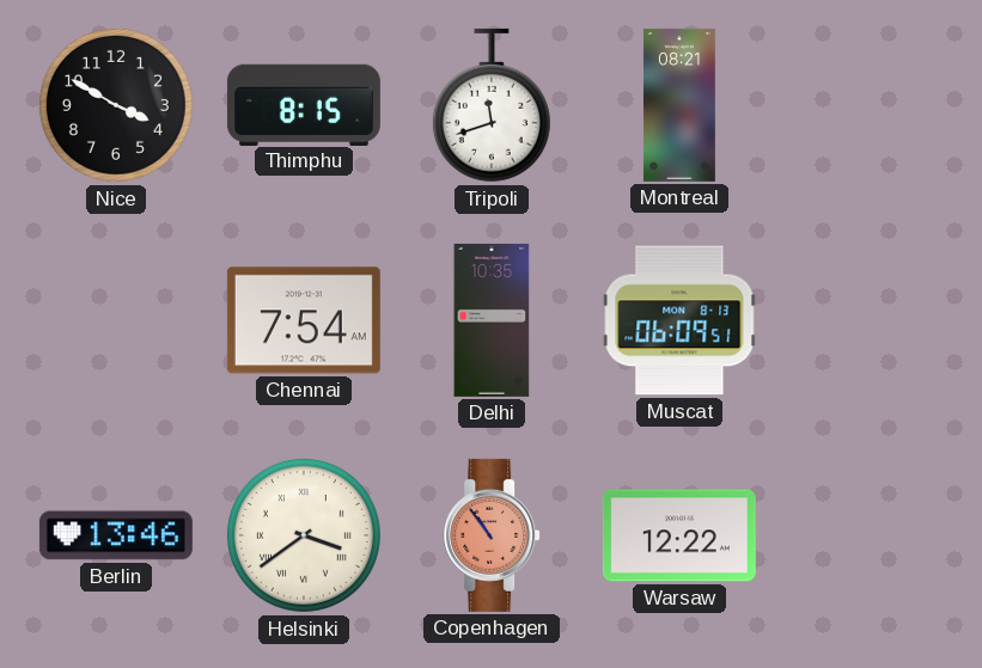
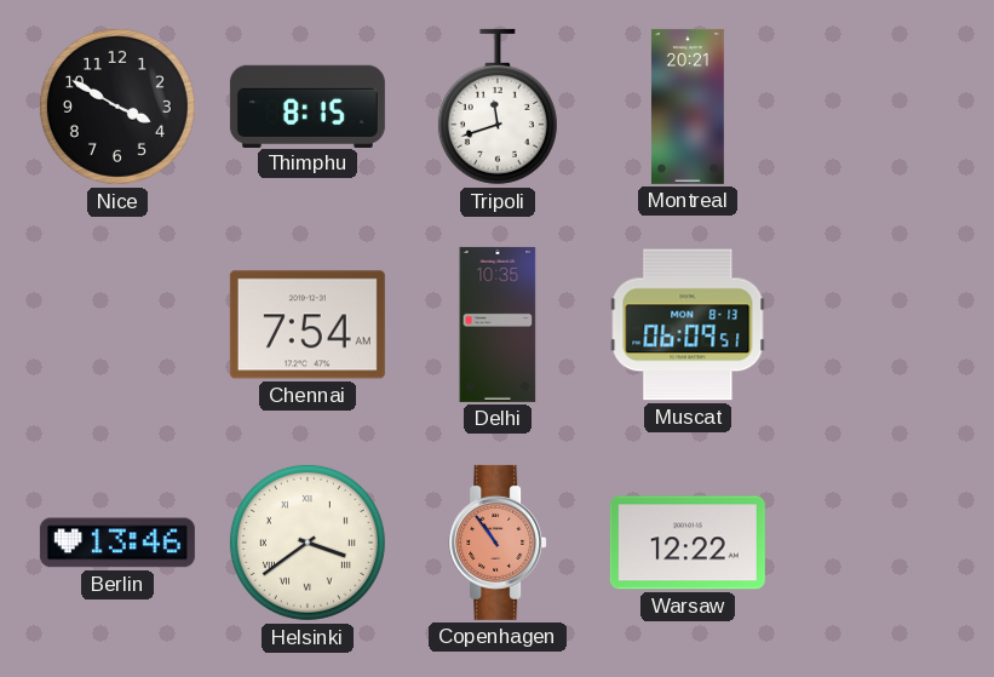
Montreal: 08:21 -> 20:21
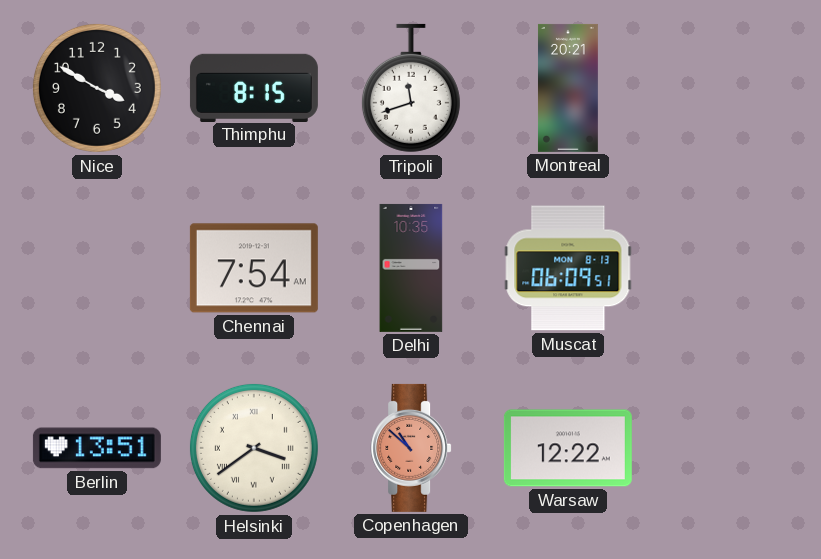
Berlin: 13:46 -> 13:51
Copenhagen: 10:54 -> 10:52
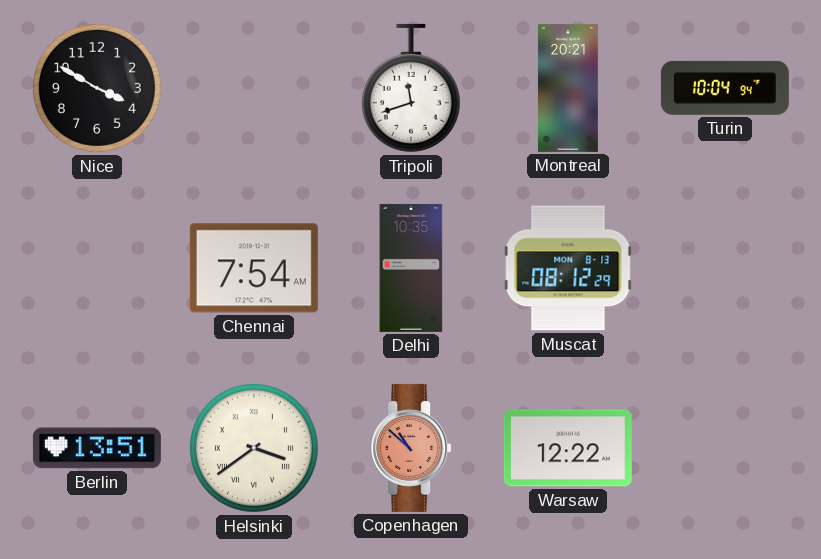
Thimphu: 8:15 -> none
Turin: none -> 10:04
Muscat: 06:09 -> 08:12
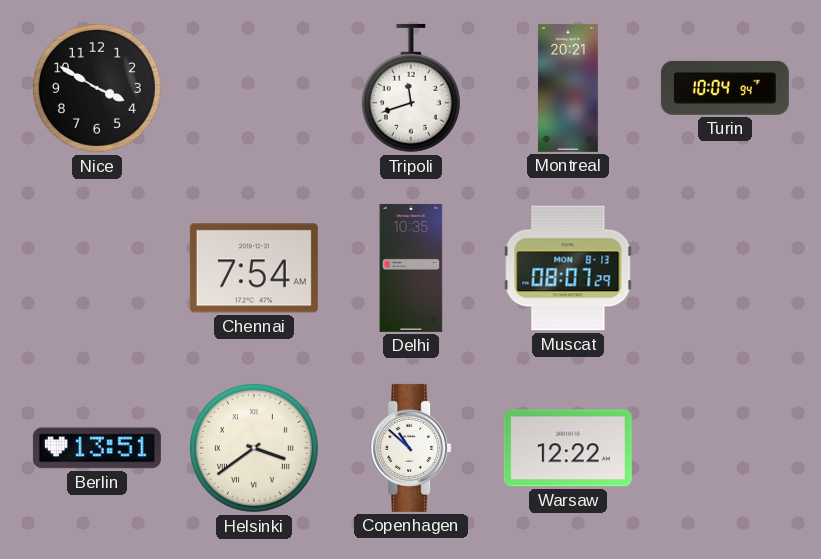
Muscat: 08:12 -> 08:07
Copenhagen dial: salmon -> white
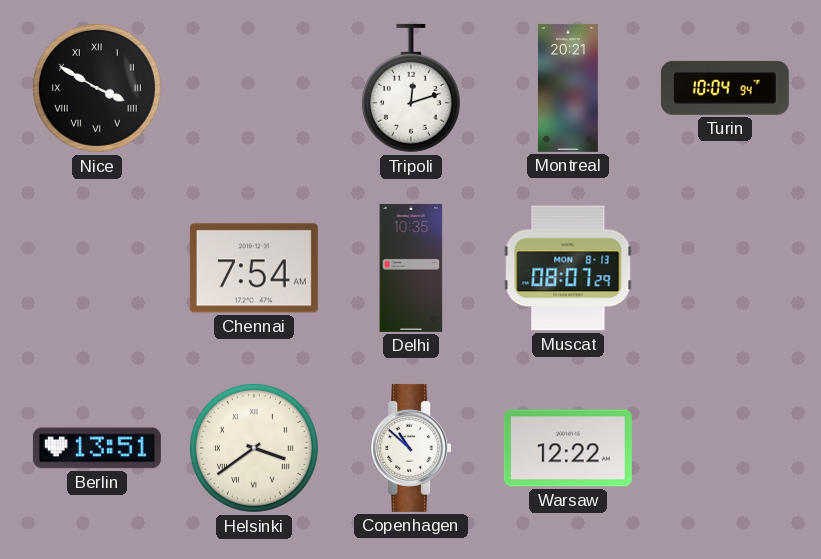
Nice numerals: Arabic -> Roman
Tripoli: 11:42 -> 12:12
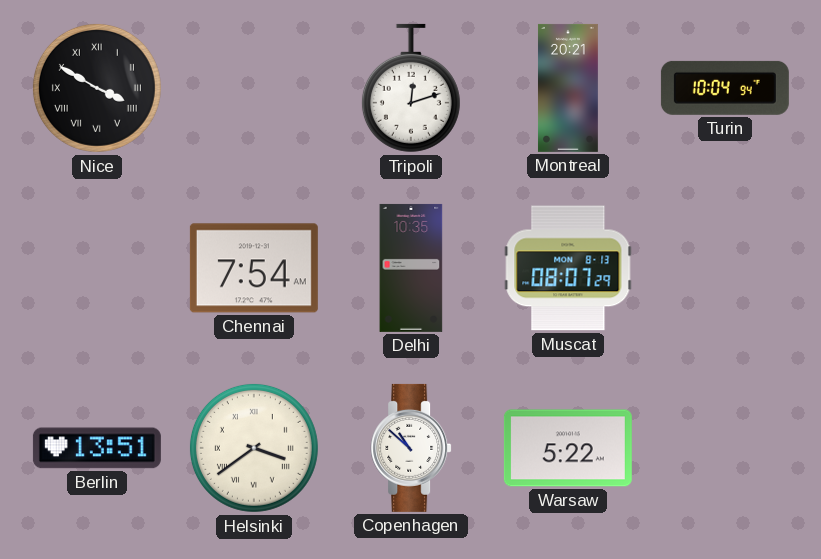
Warsaw: 12:22 -> 5:22
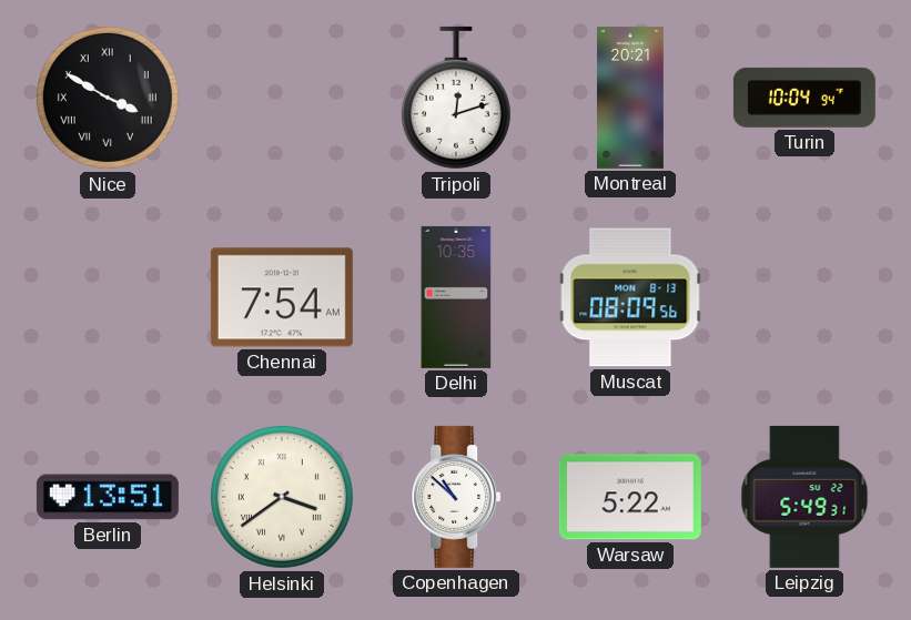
Muscat: 08:07 -> 08:09
Leipzig: none -> 5:49
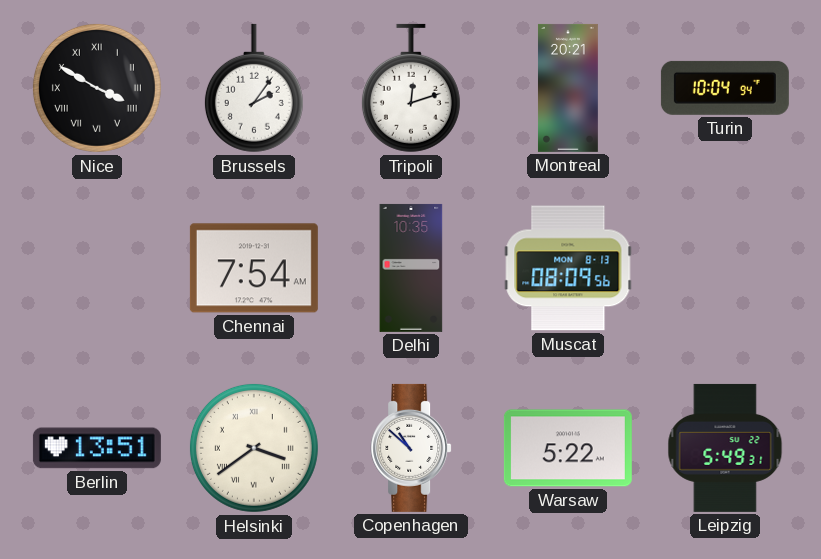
Brussels: none -> 2:06
